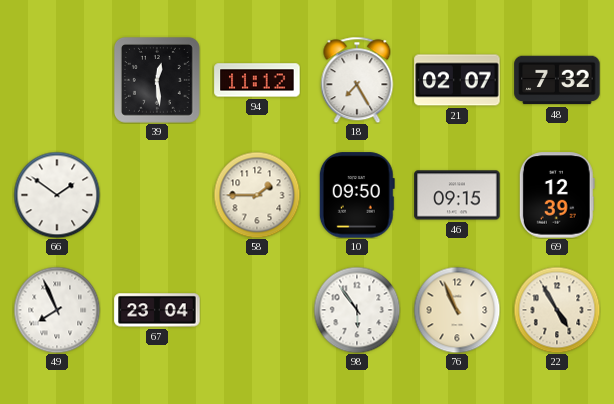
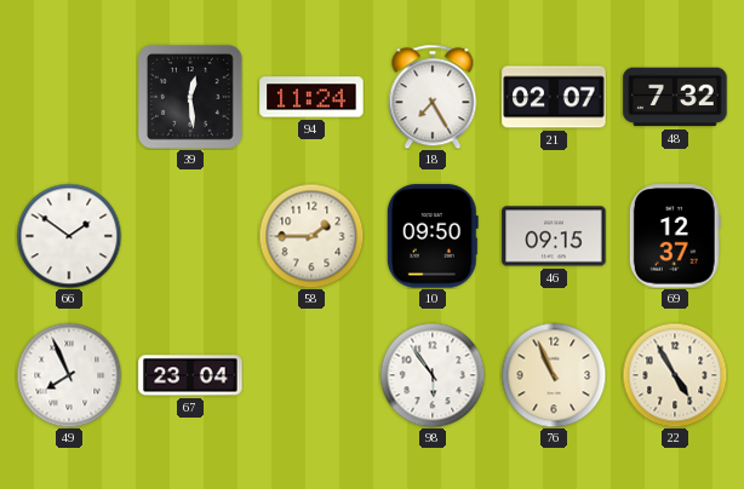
94: 11:12 -> 11:24
69: 12:39 -> 12:37
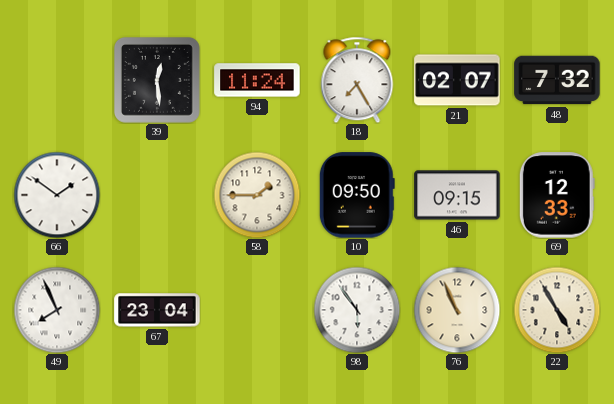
69: 12:37 -> 12:33
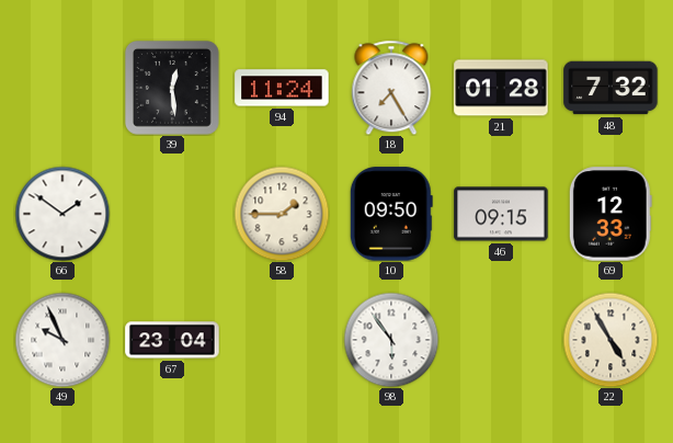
21: 02:07 -> 01:28
49: 7:56 -> 9:56
76: 10:56 -> none
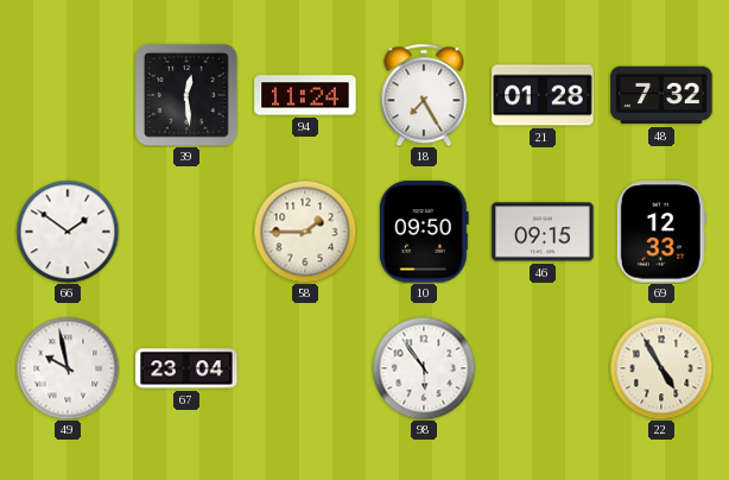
49: 9:56 -> 9:58
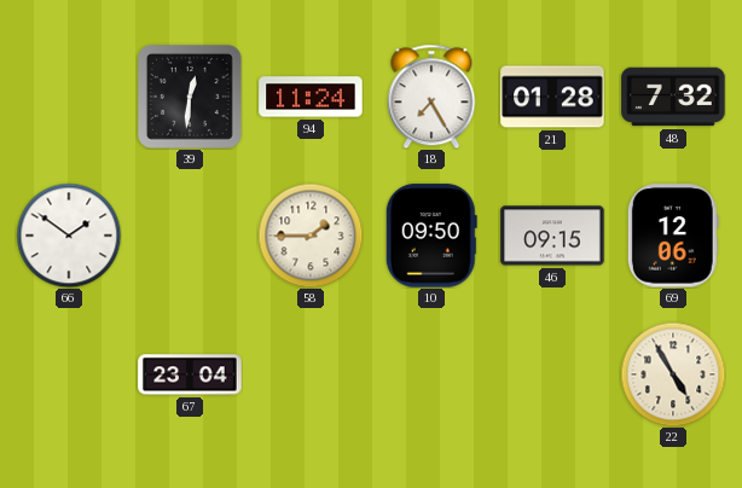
39: 12:29 -> 12:31
69: 12:33 -> 12:06
49: 9:58 -> none
98: 5:54 -> none
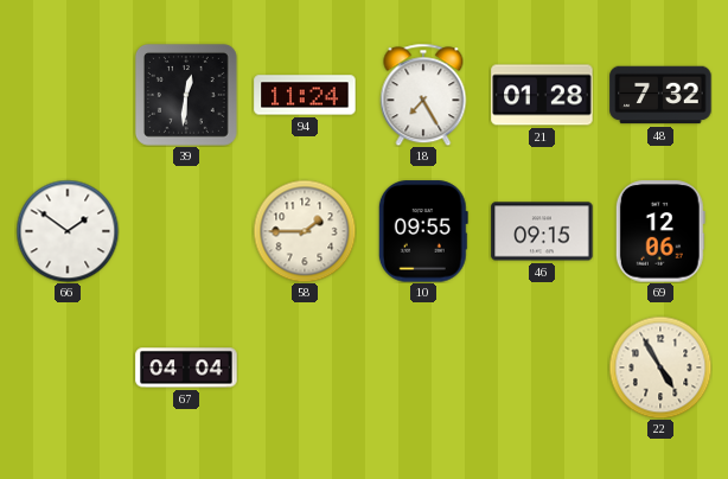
10: 09:50 -> 09:55
67: 23:04 -> 04:04
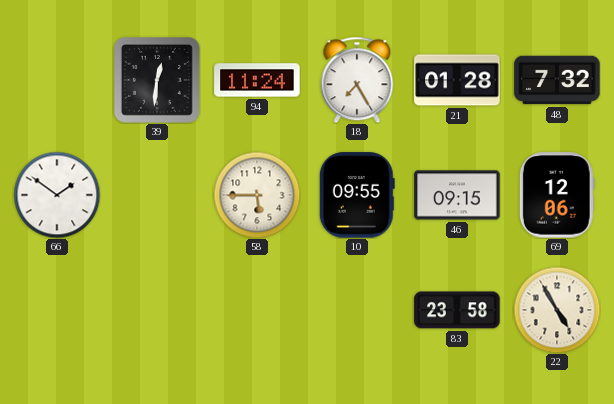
58: 1:45 -> 5:45
67: 04:04 -> none
83: none -> 23:58
